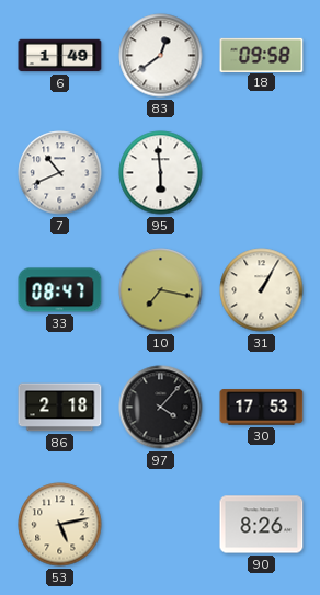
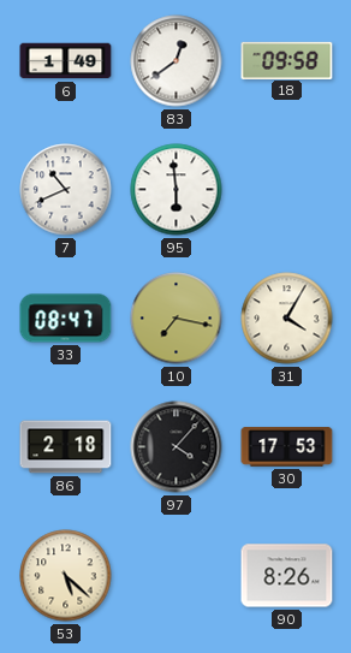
31: 1:05 -> 4:05
53: 5:13 -> 5:22
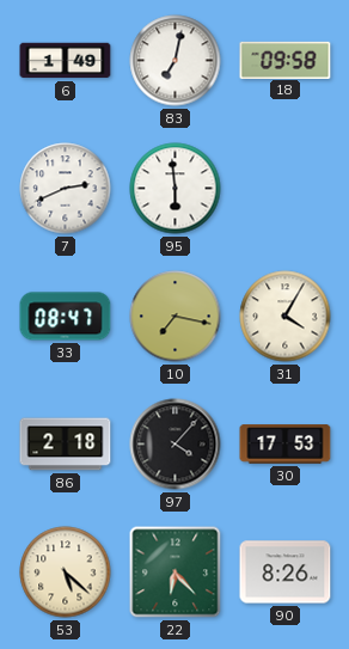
83: 12:39 -> 7:02
7: 10:41 -> 2:41
22: none -> 6:23
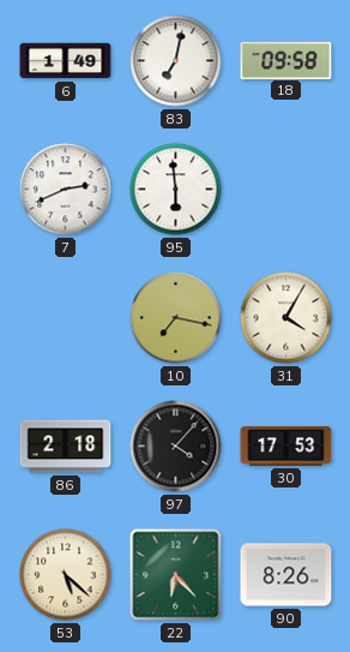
33: 08:47 -> none
